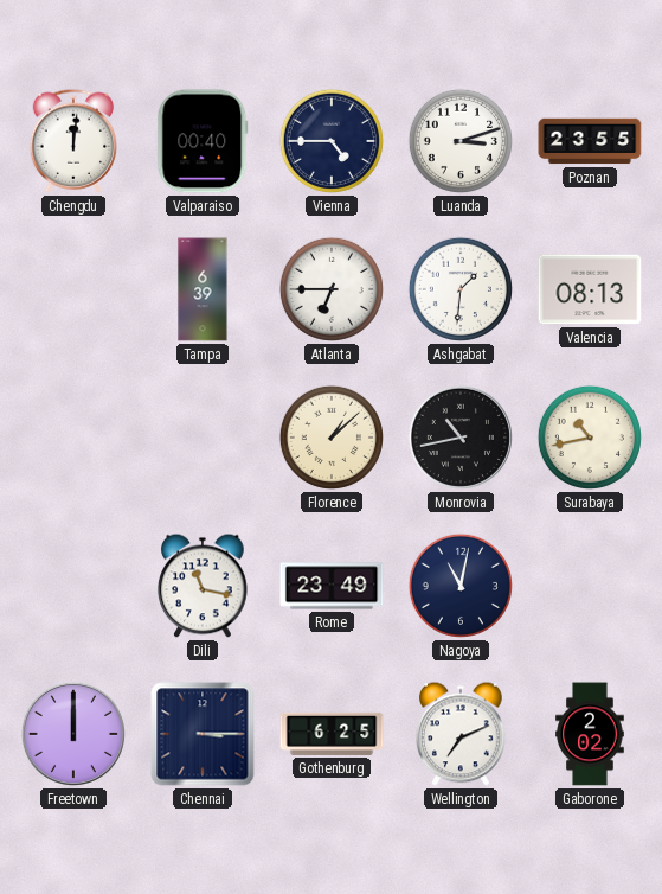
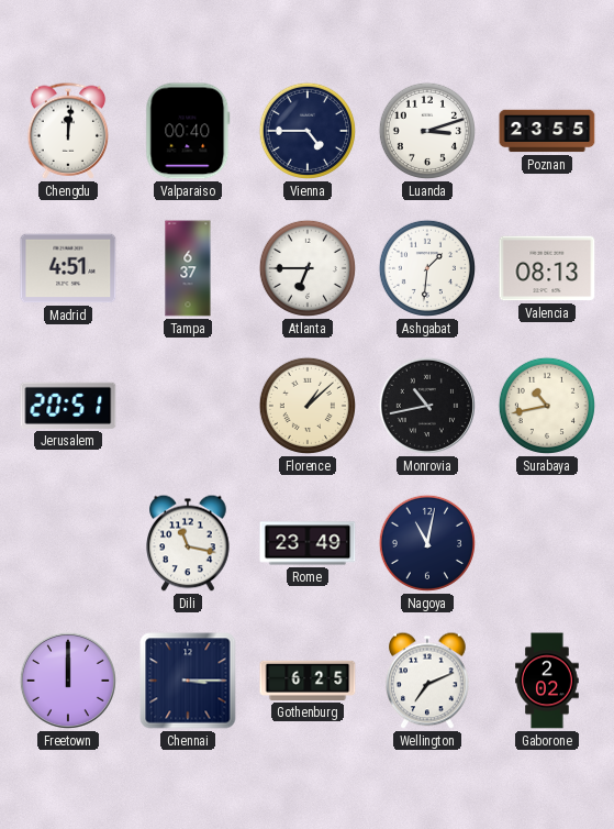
Madrid: none -> 4:51
Tampa: 6:39 -> 6:37
Jerusalem: none -> 20:51
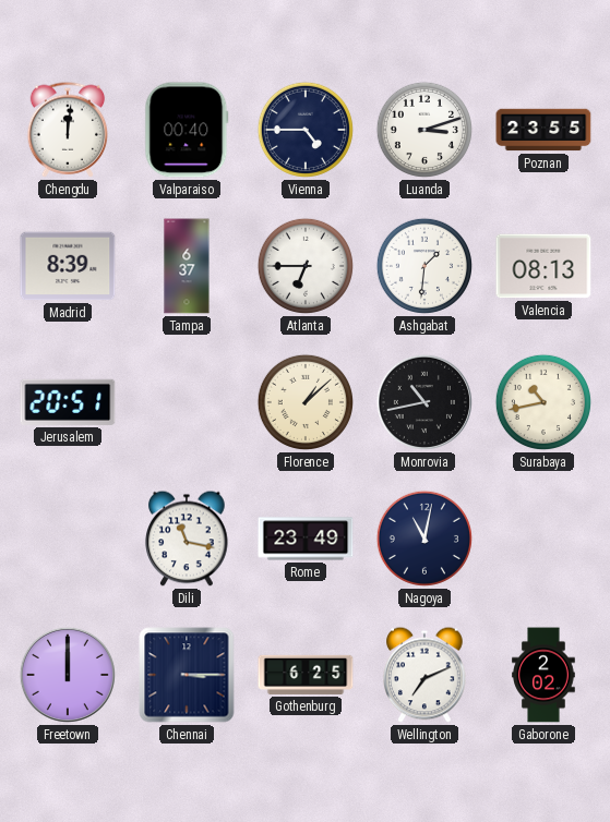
Madrid: 4:51 -> 8:39
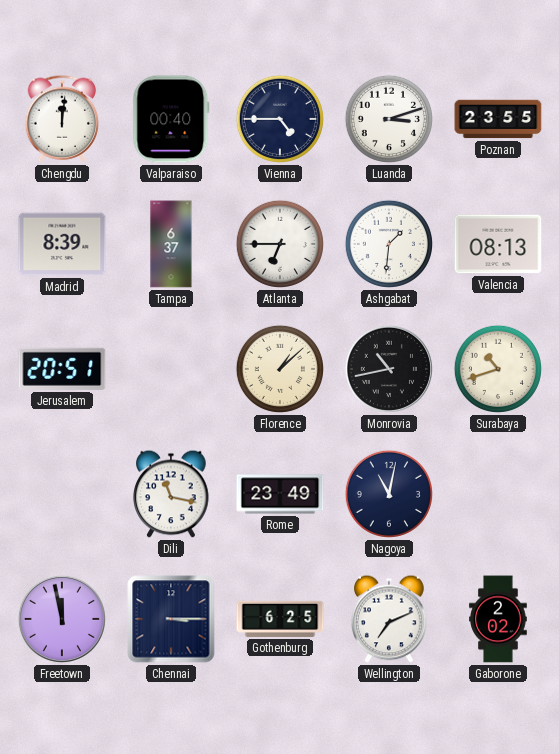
Surabaya: 10:43 -> 10:42
Freetown: 12:00 -> 11:58
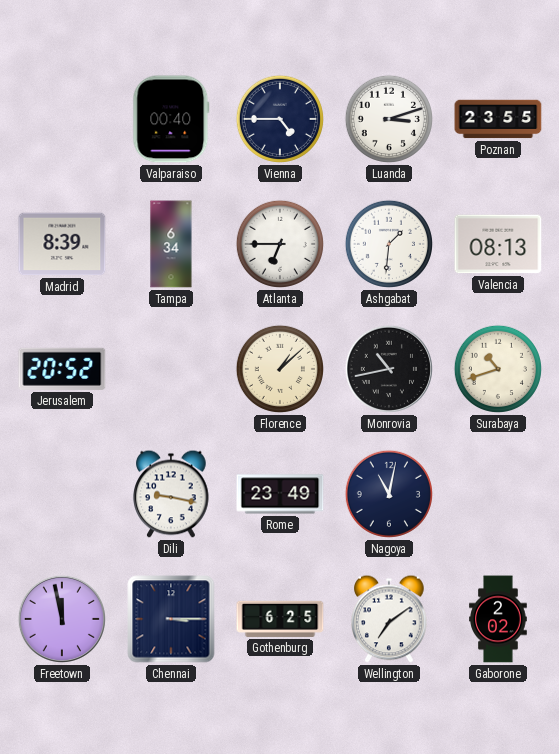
Chengdu: 12:01 -> none
Tampa: 6:37 -> 6:34
Jerusalem: 20:51 -> 20:52
Dili: 11:17 -> 9:17
Wellington: 7:11 -> 7:09
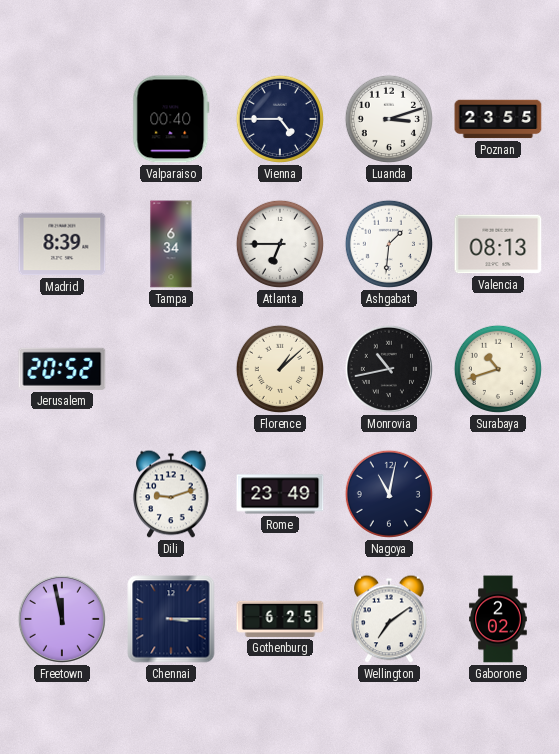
Dili: 9:17 -> 9:12
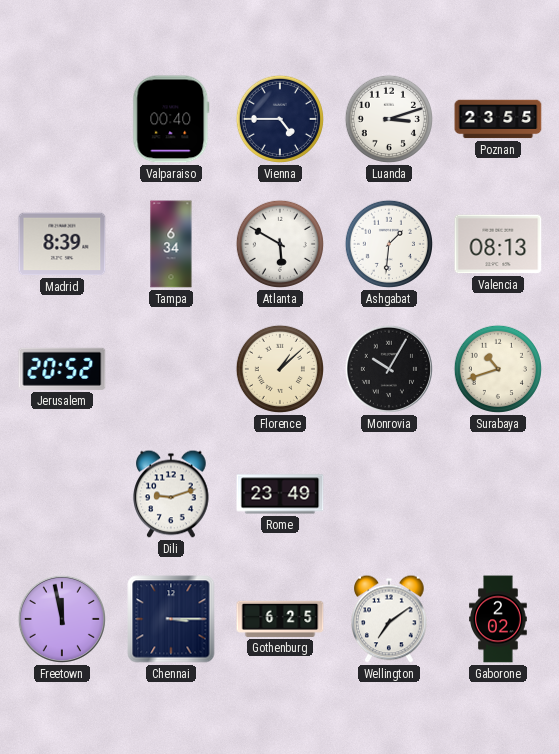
Atlanta: 6:45 -> 5:50
Monrovia: 10:43 -> 10:05
Nagoya: 11:02 -> none
